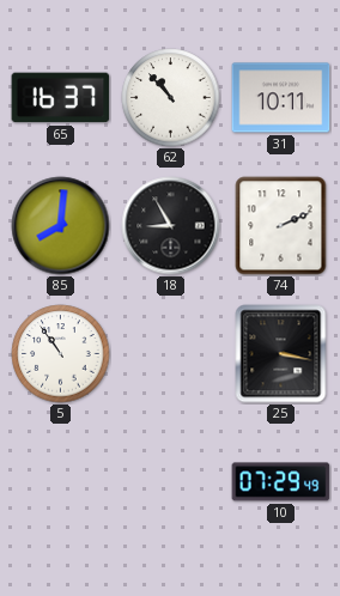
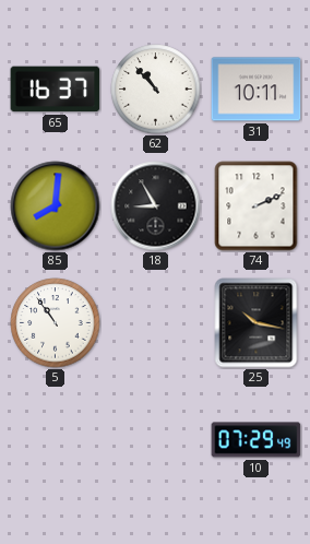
25: 3:17 -> 10:17
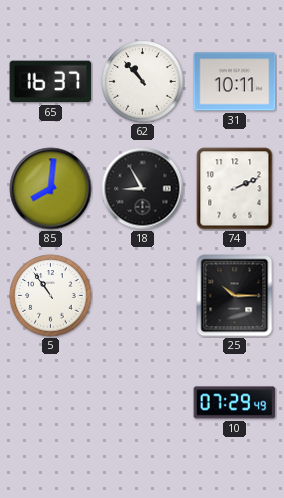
25: 10:17 -> 10:15
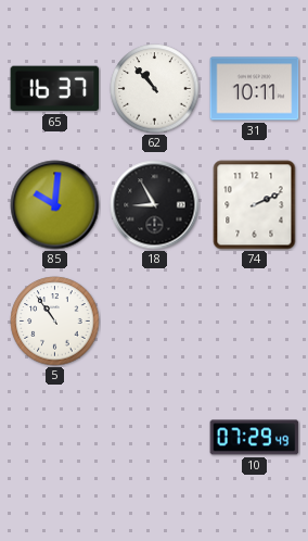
85: 8:01 -> 10:01
25: 10:15 -> none
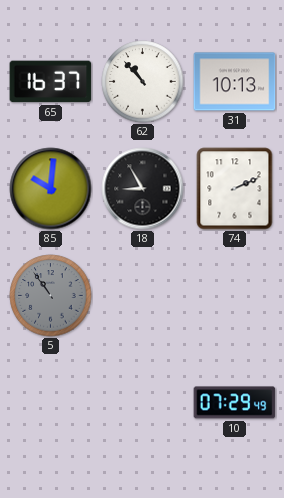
31: 10:11 -> 10:13
5 dial: white -> grey
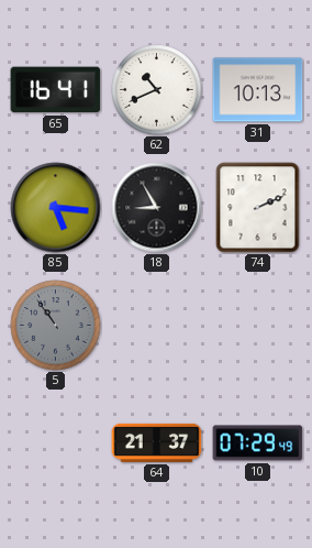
65: 16:37 -> 16:41
62: 10:53 -> 10:41
85: 10:01 -> 5:16
64: none -> 21:37
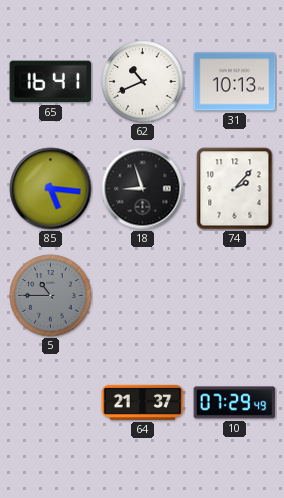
18: 8:55 -> 8:57
74: 2:11 -> 2:07
5: 10:54 -> 10:45
